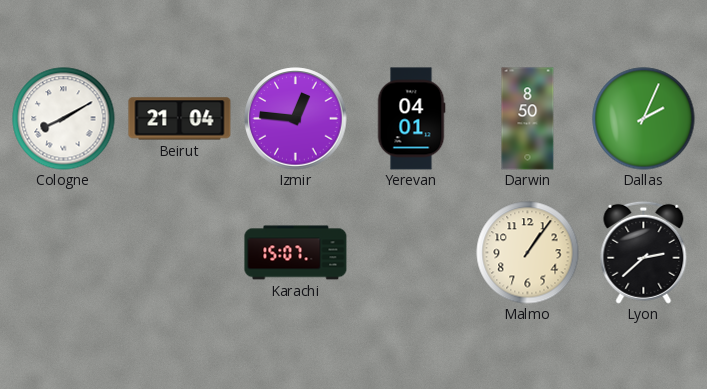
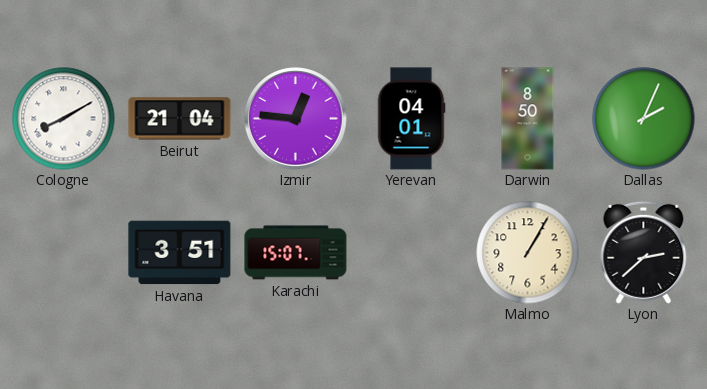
Havana: none -> 3:51
Malmo: 1:06 -> 1:05
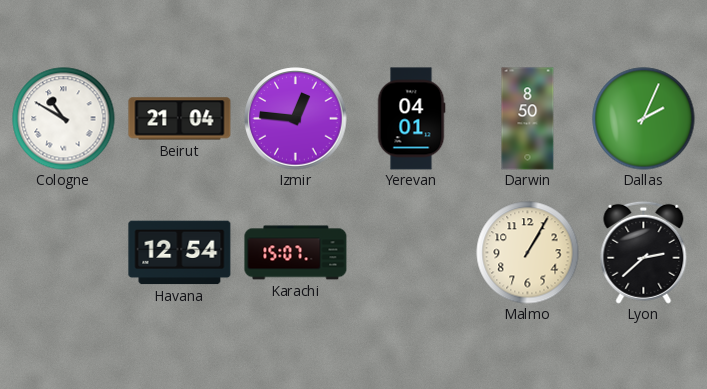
Cologne: 8:10 -> 10:50
Havana: 3:51 -> 12:54
